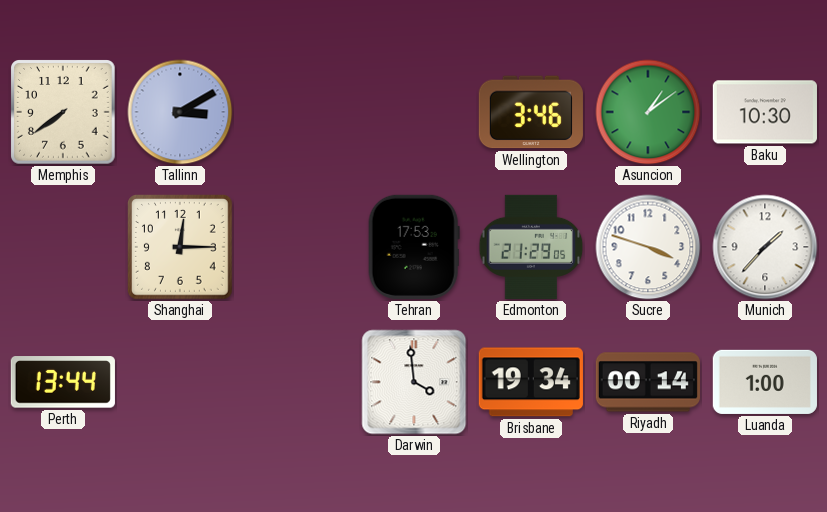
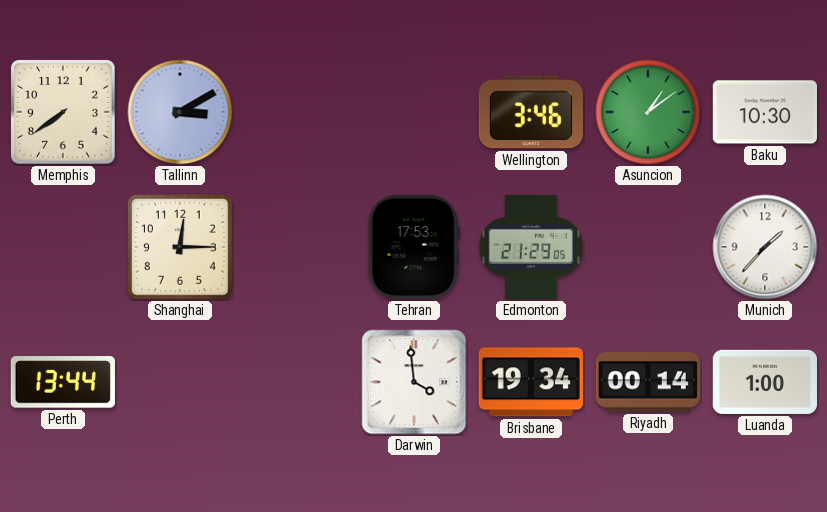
Sucre: 3:48 -> none
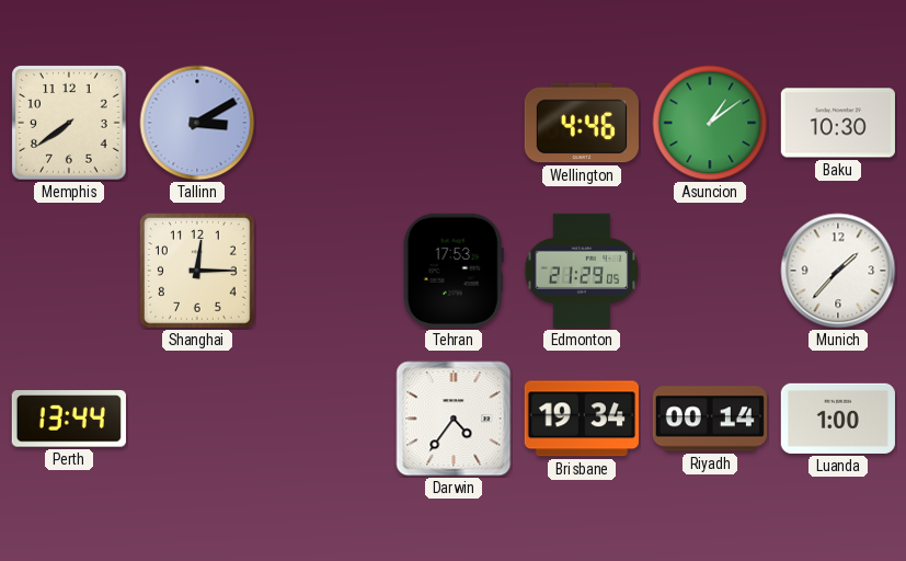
Wellington: 3:46 -> 4:46
Darwin: 3:59 -> 4:36
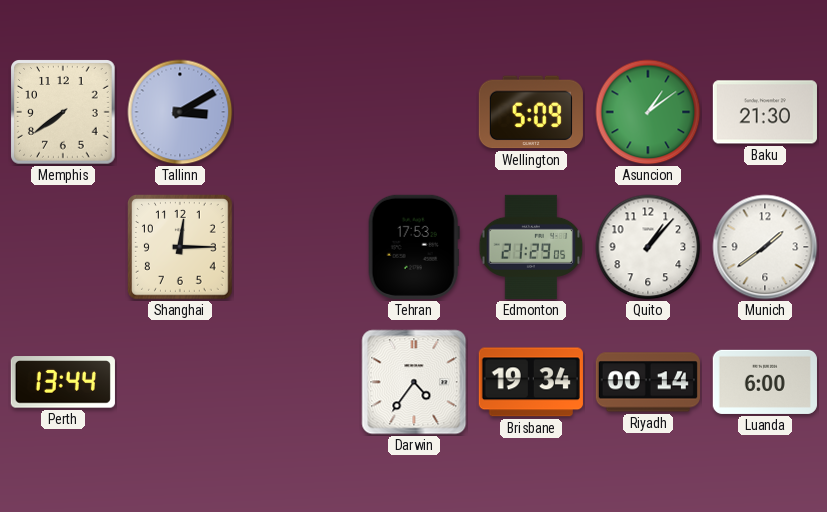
Wellington: 4:46 -> 5:09
Baku: 10:30 -> 21:30
Quito: none -> 1:07
Munich: 1:37 -> 1:39
Luanda: 1:00 -> 6:00
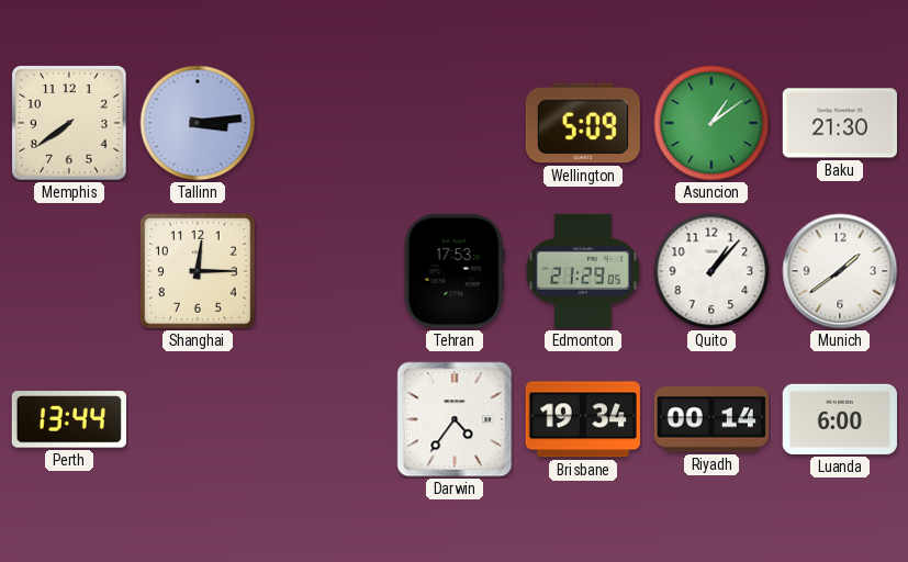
Tallinn: 3:10 -> 3:14
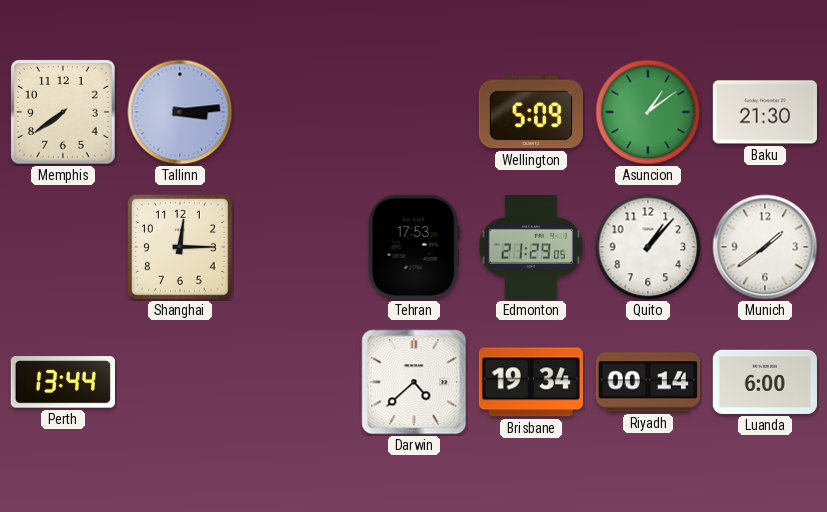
Darwin: 4:36 -> 4:38
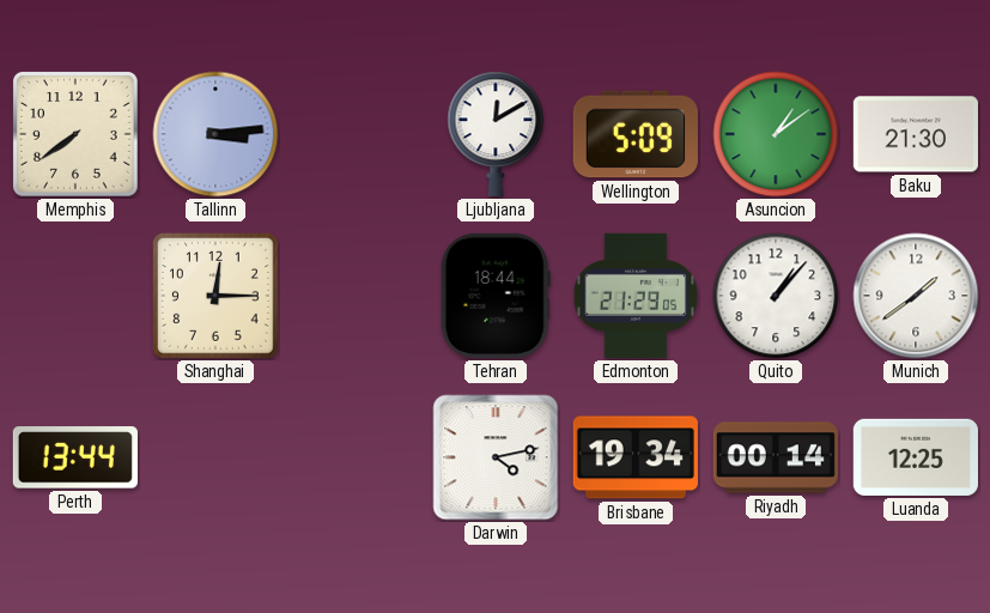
Ljubljana: none -> 12:10
Tehran: 17:53 -> 18:44
Darwin: 4:38 -> 4:13
Luanda: 6:00 -> 12:25
